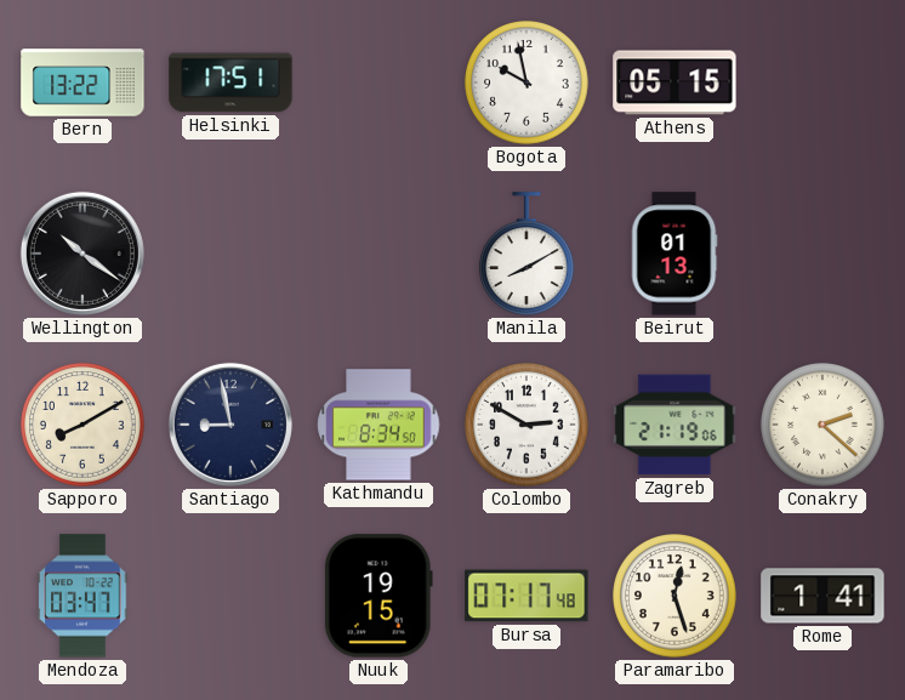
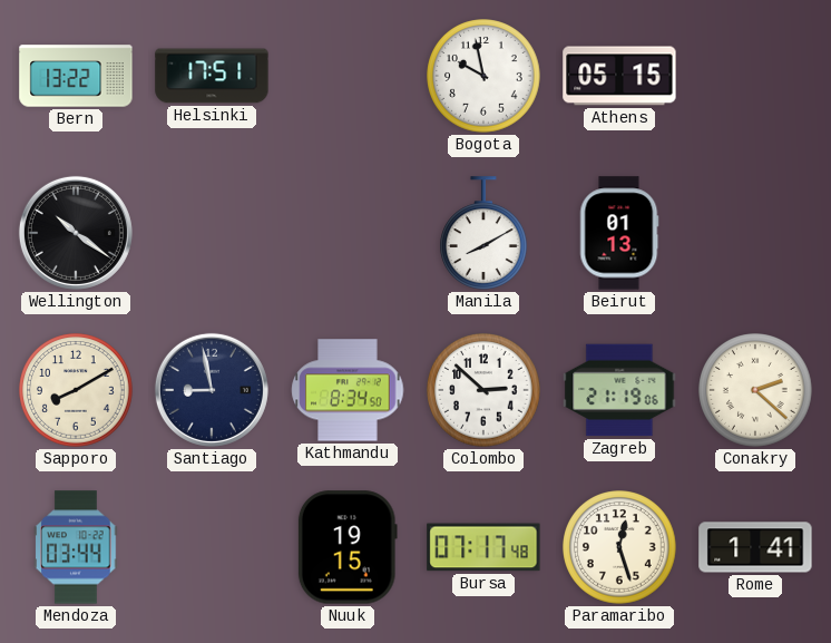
Colombo: 2:50 -> 2:52
Mendoza: 03:47 -> 03:44
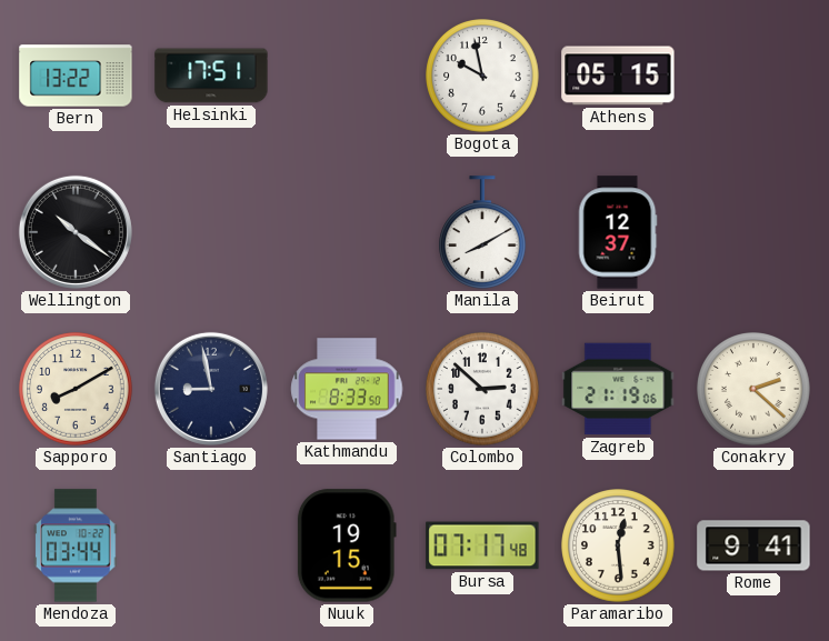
Beirut: 01:13 -> 12:37
Kathmandu: 8:34 -> 8:33
Paramaribo: 12:27 -> 12:29
Rome: 1:41 -> 9:41
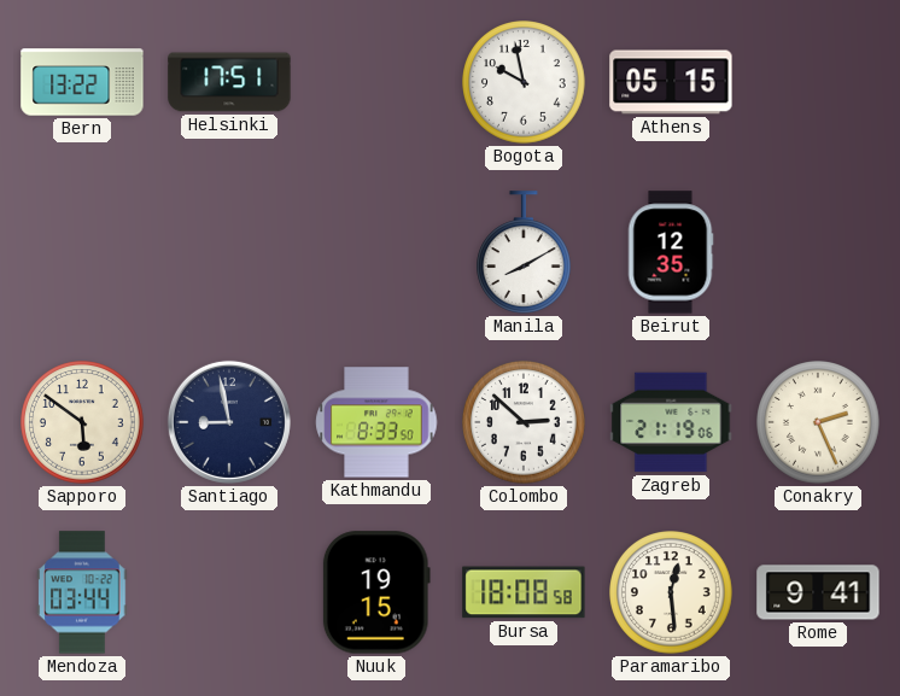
Wellington: 10:21 -> none
Beirut: 12:37 -> 12:35
Sapporo: 8:10 -> 5:51
Conakry: 2:22 -> 2:26
Bursa: 07:17 -> 18:08
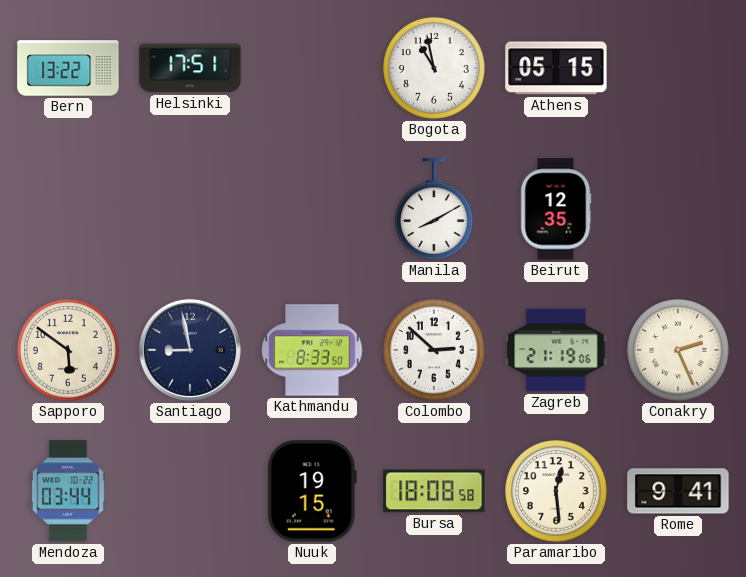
Bogota: 9:58 -> 10:58
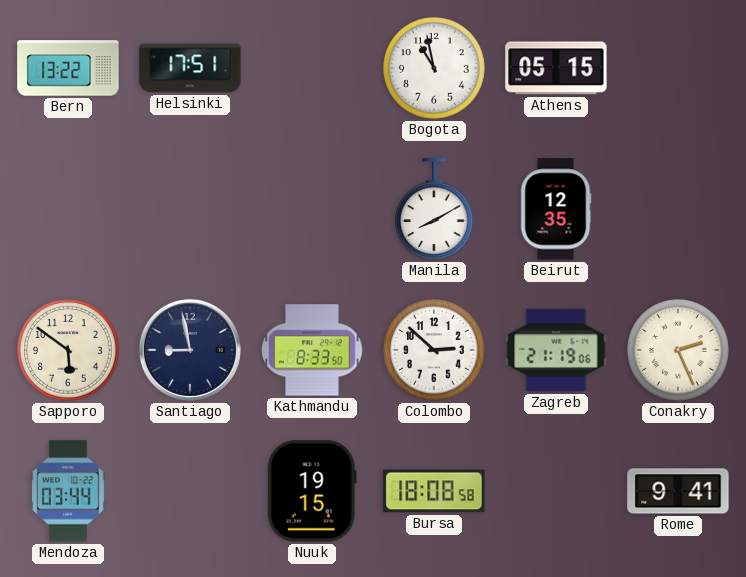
Paramaribo: 12:29 -> none
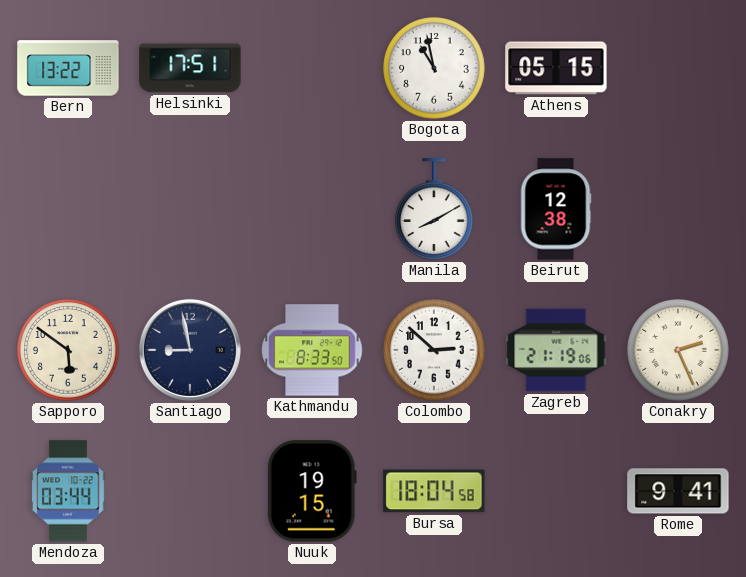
Beirut: 12:35 -> 12:38
Bursa: 18:08 -> 18:04
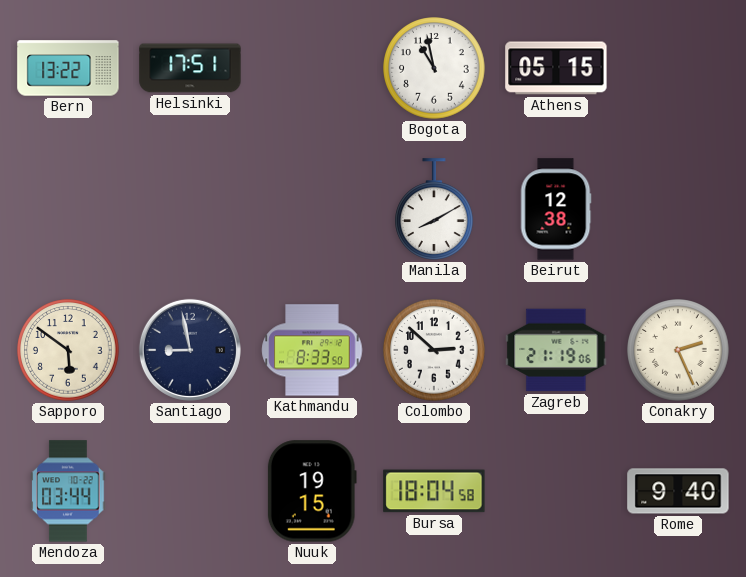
Rome: 9:41 -> 9:40
